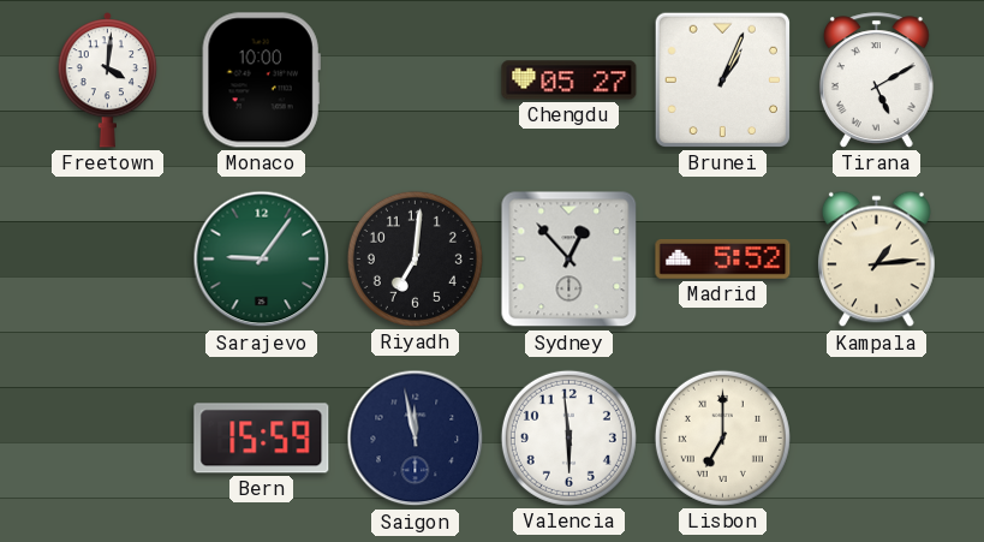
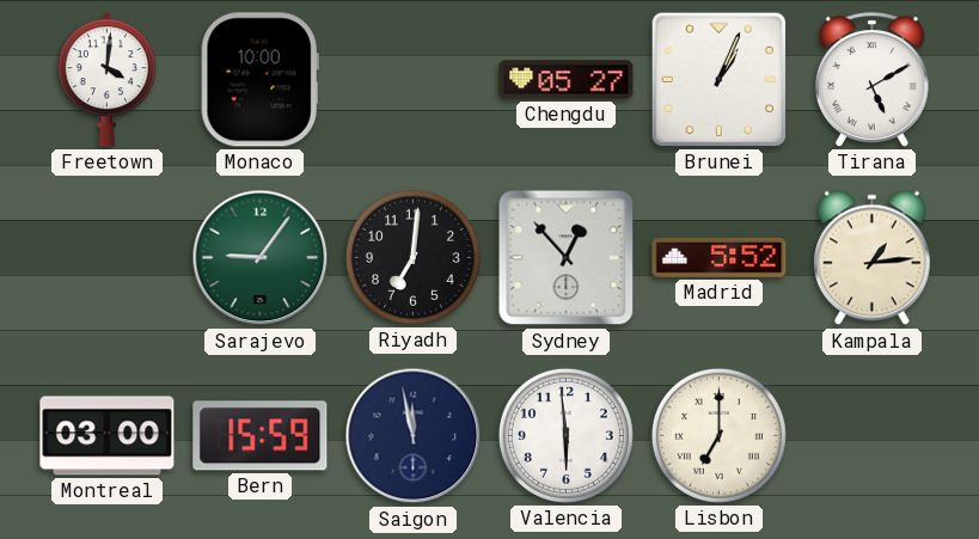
Montreal: none -> 03:00
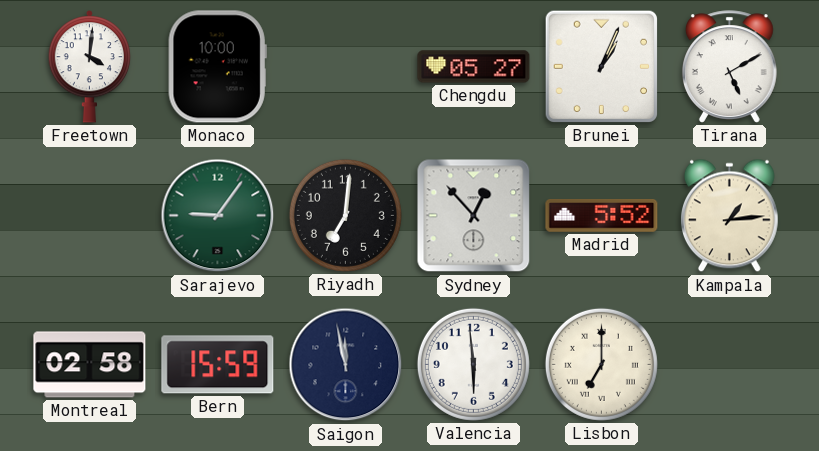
Montreal: 03:00 -> 02:58
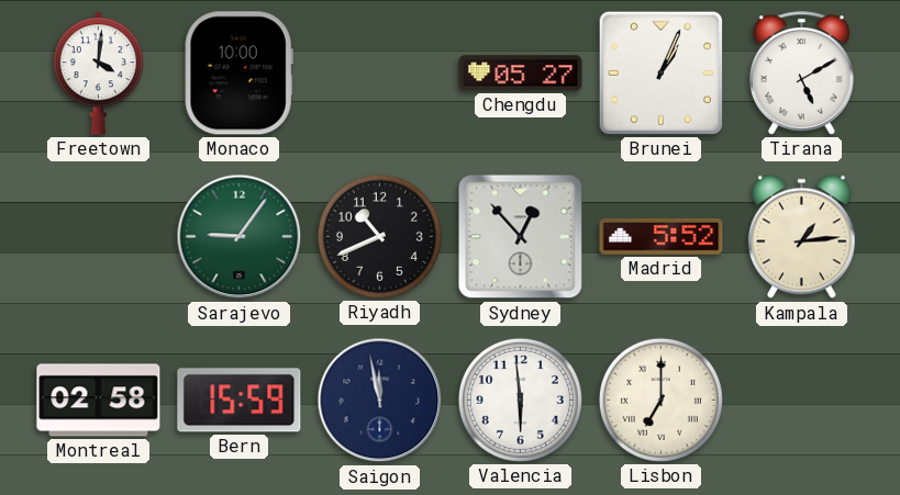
Riyadh: 7:01 -> 10:41
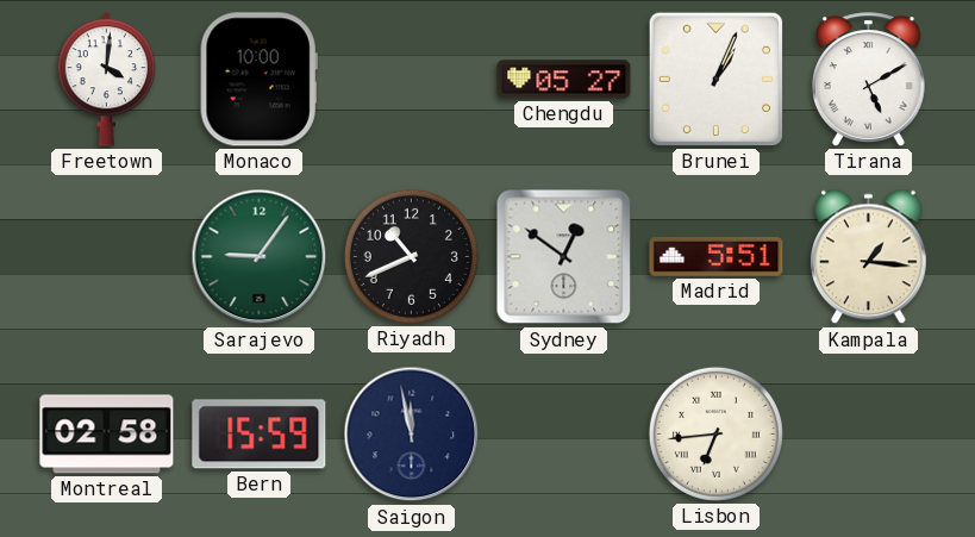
Sydney: 12:53 -> 12:51
Madrid: 5:52 -> 5:51
Kampala: 1:14 -> 1:16
Valencia: 5:59 -> none
Lisbon: 7:00 -> 6:44
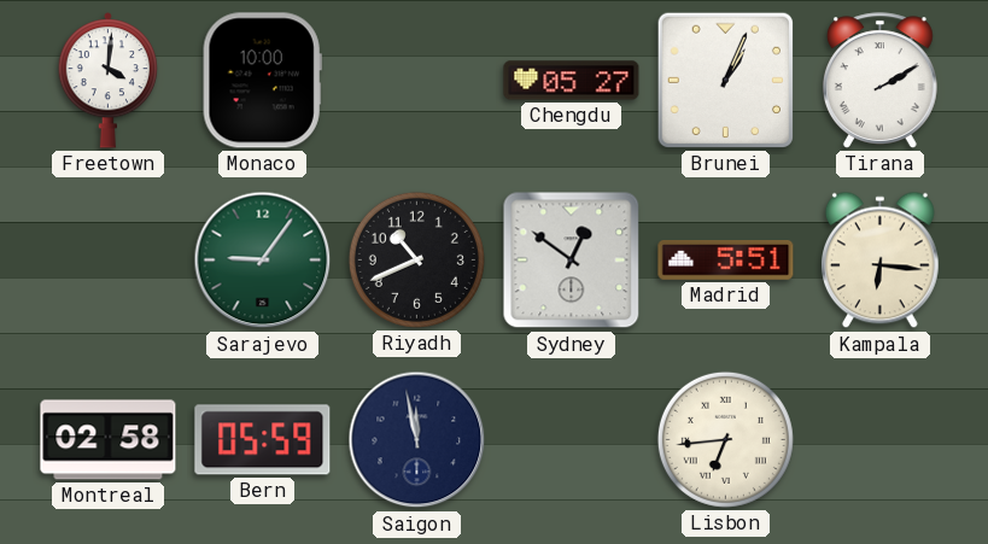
Tirana: 5:10 -> 2:10
Kampala: 1:16 -> 6:16
Bern: 15:59 -> 05:59
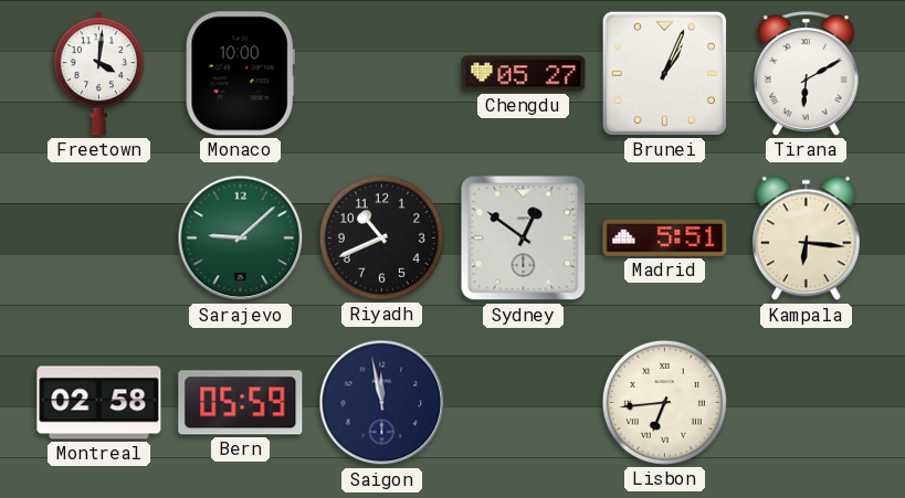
Tirana: 2:10 -> 6:10
Sarajevo: 9:06 -> 9:08
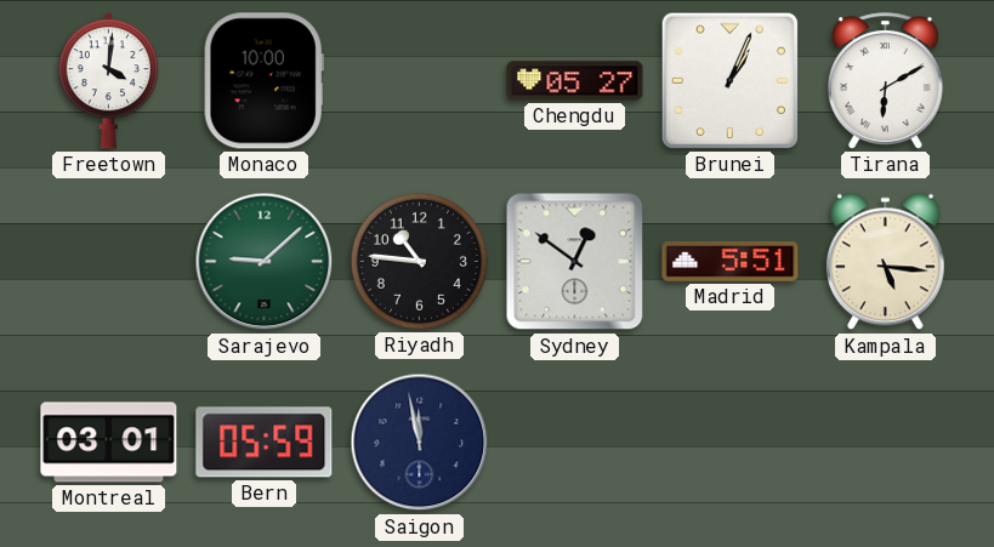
Riyadh: 10:41 -> 10:46
Kampala: 6:16 -> 5:16
Montreal: 02:58 -> 03:01
Lisbon: 6:44 -> none
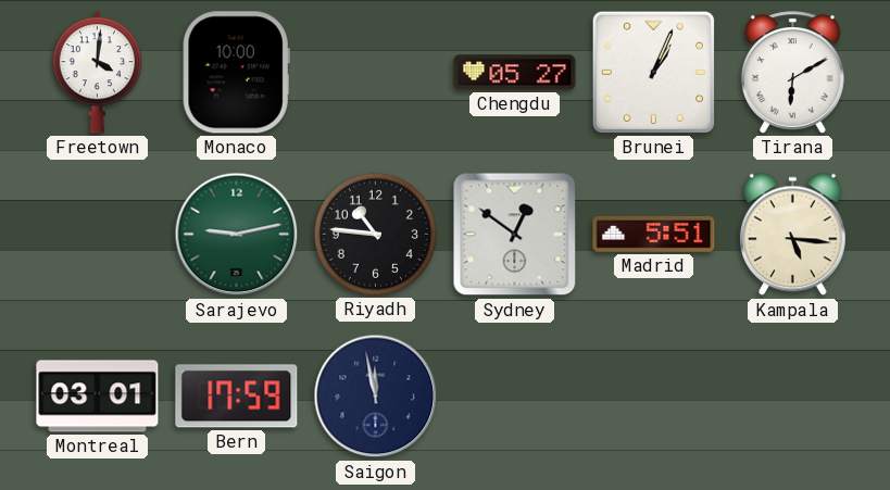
Sarajevo: 9:08 -> 9:13
Bern: 05:59 -> 17:59
